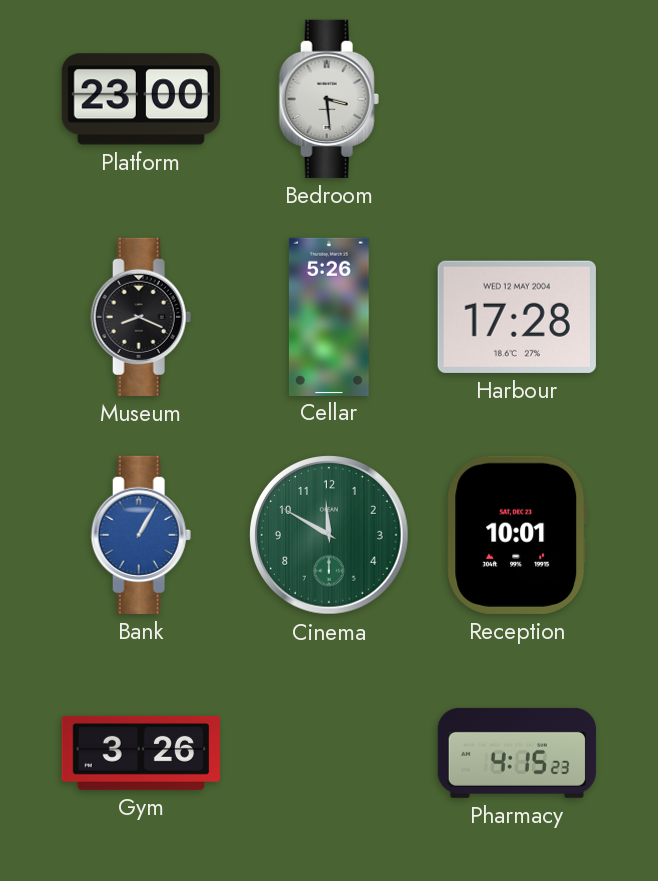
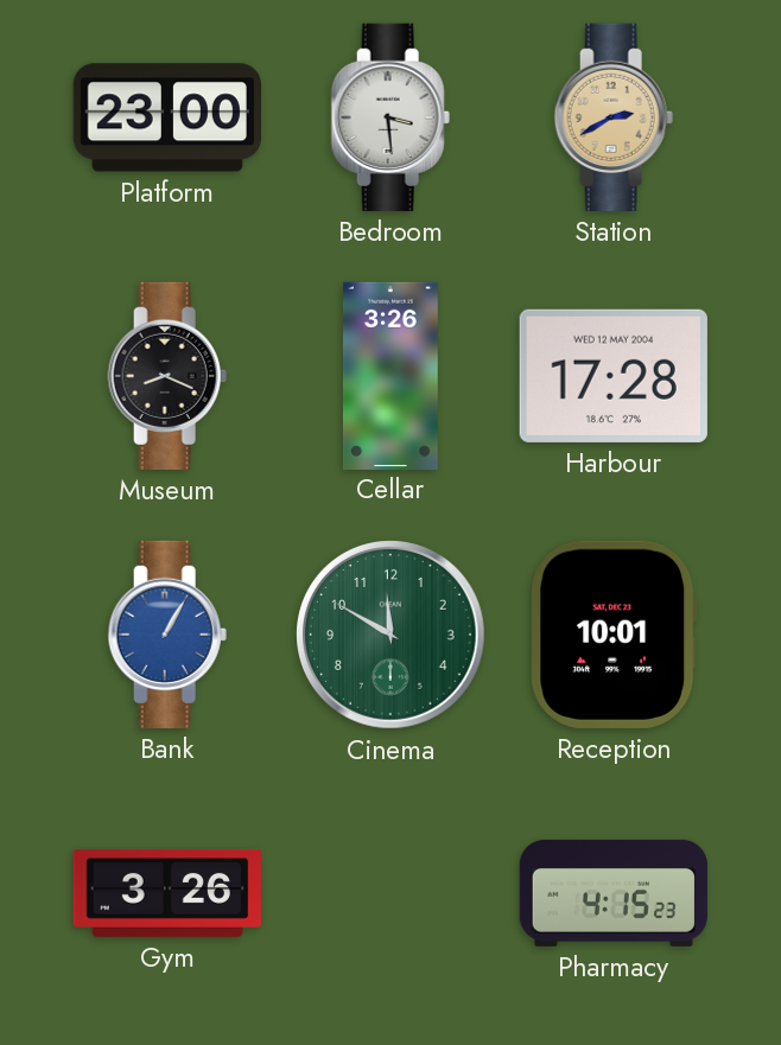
Station: none -> 2:40
Cellar: 5:26 -> 3:26
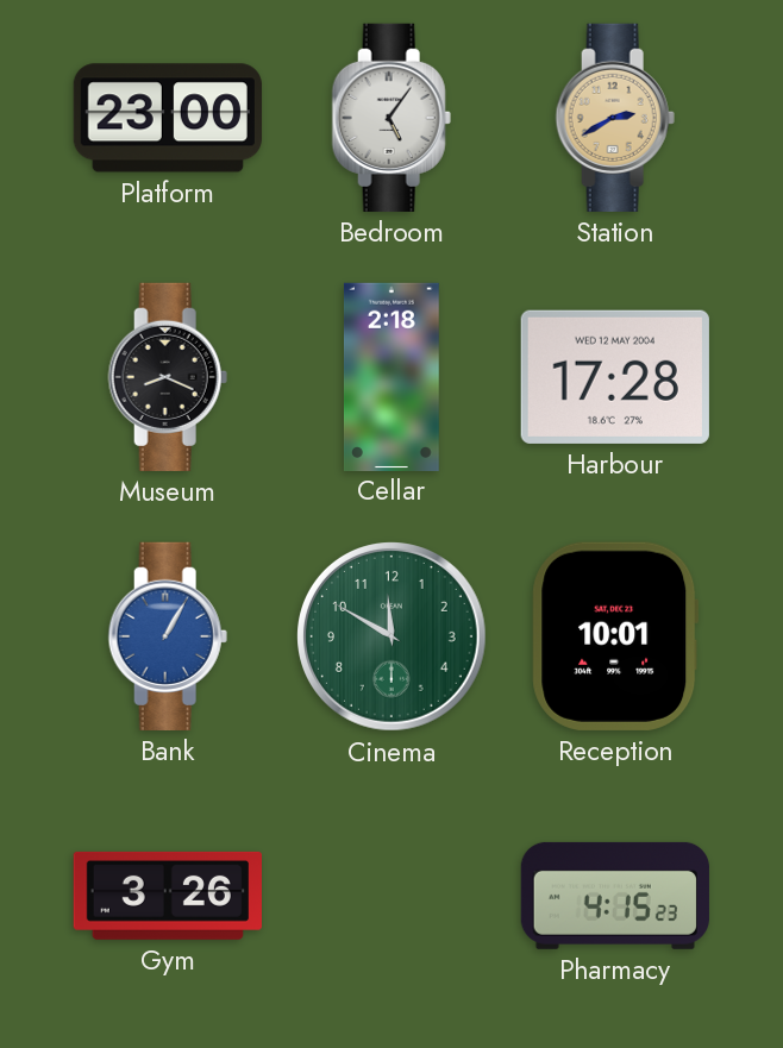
Bedroom: 3:29 -> 5:06
Cellar: 3:26 -> 2:18
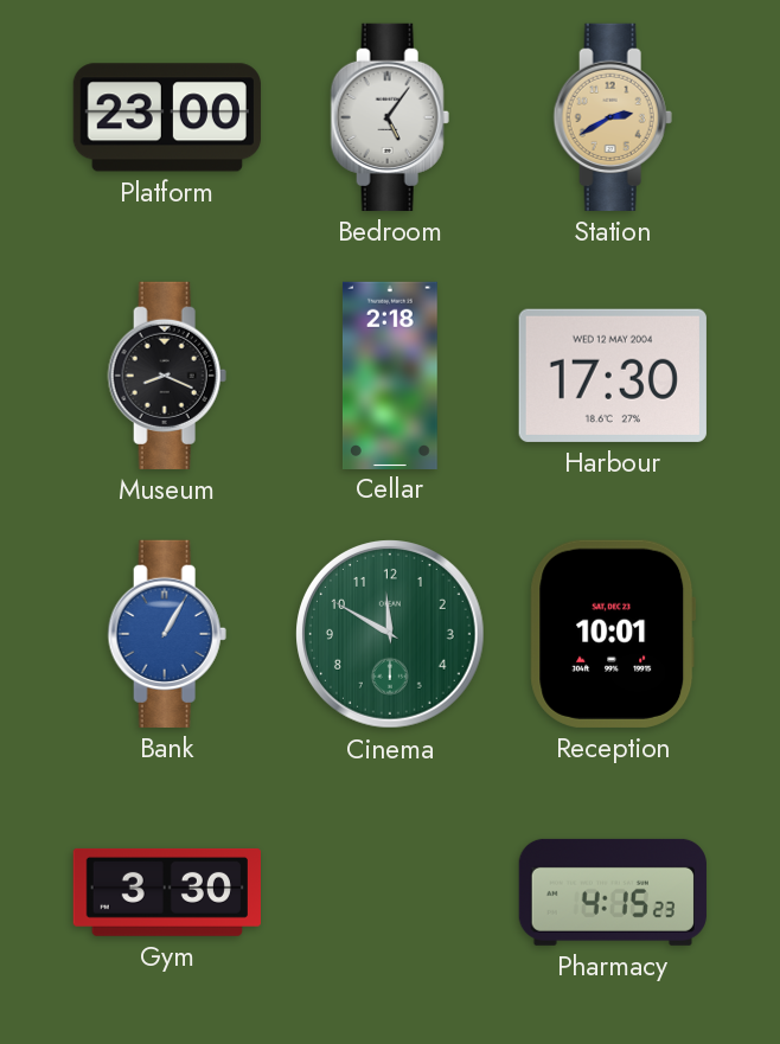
Harbour: 17:28 -> 17:30
Gym: 3:26 -> 3:30
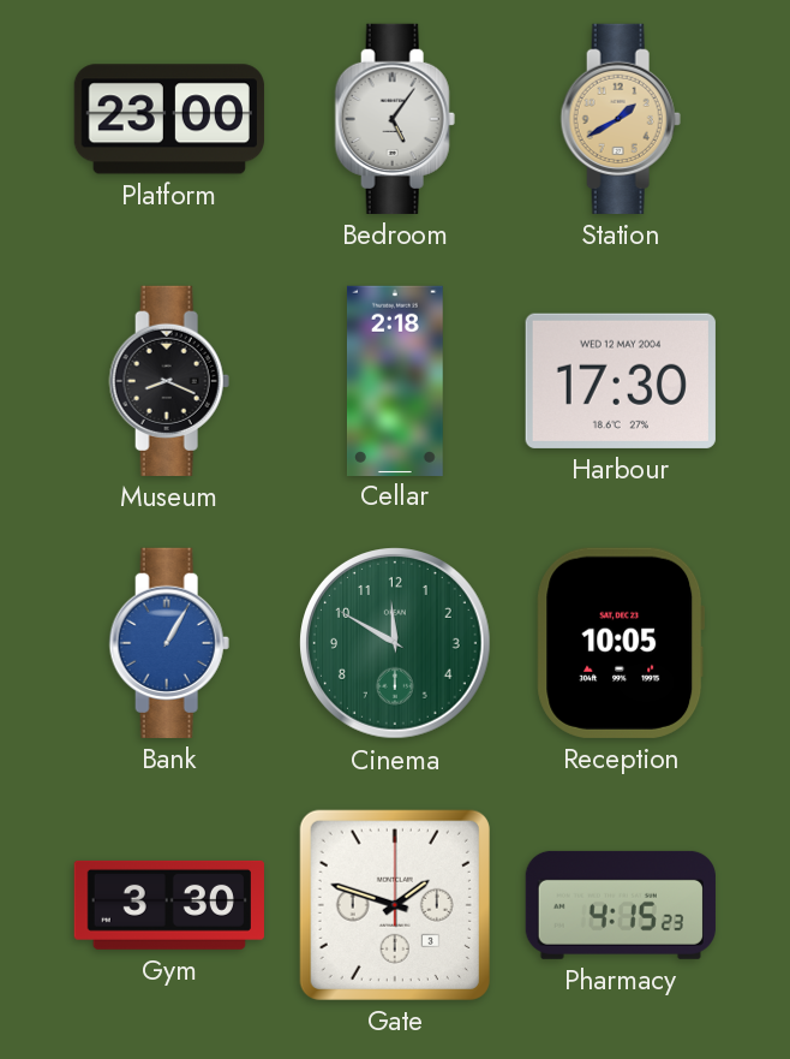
Station: 2:40 -> 1:40
Reception: 10:01 -> 10:05
Gate: none -> 1:48
